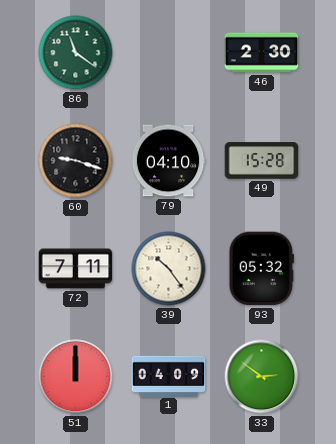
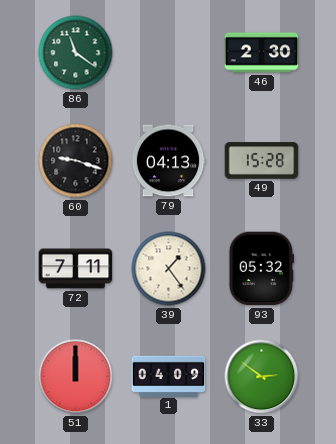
79: 04:10 -> 04:13
39: 10:24 -> 1:24
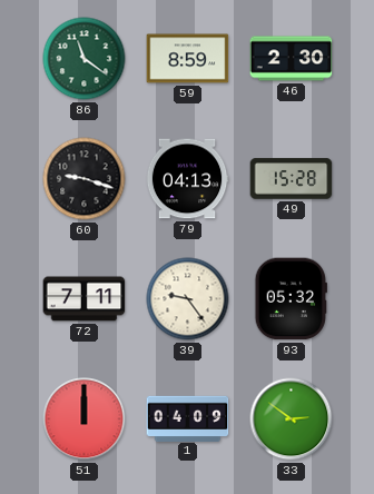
59: none -> 8:59
39: 1:24 -> 9:24
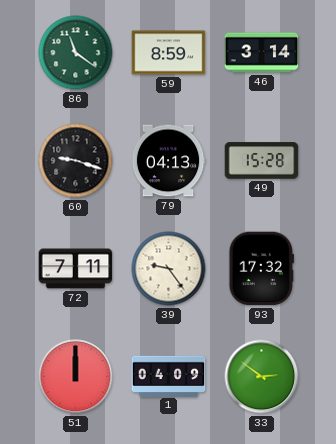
46: 2:30 -> 3:14
93: 05:32 -> 17:32
